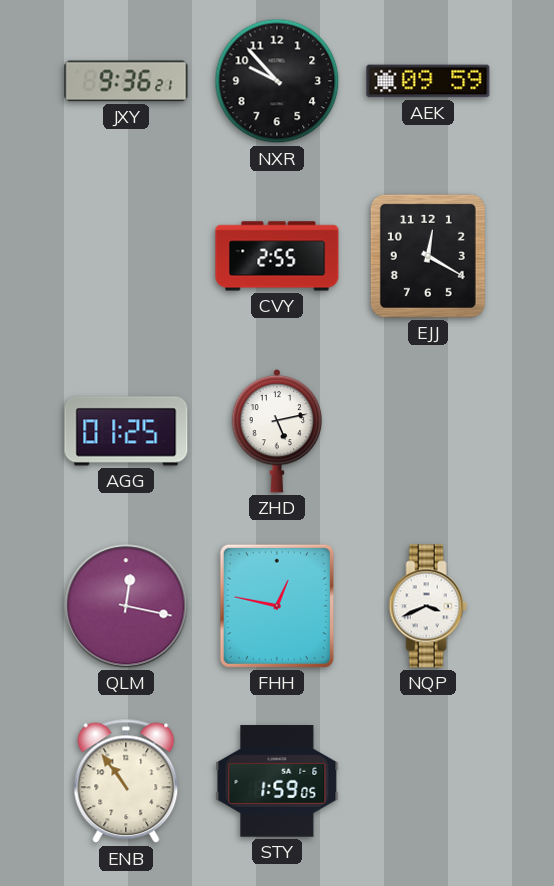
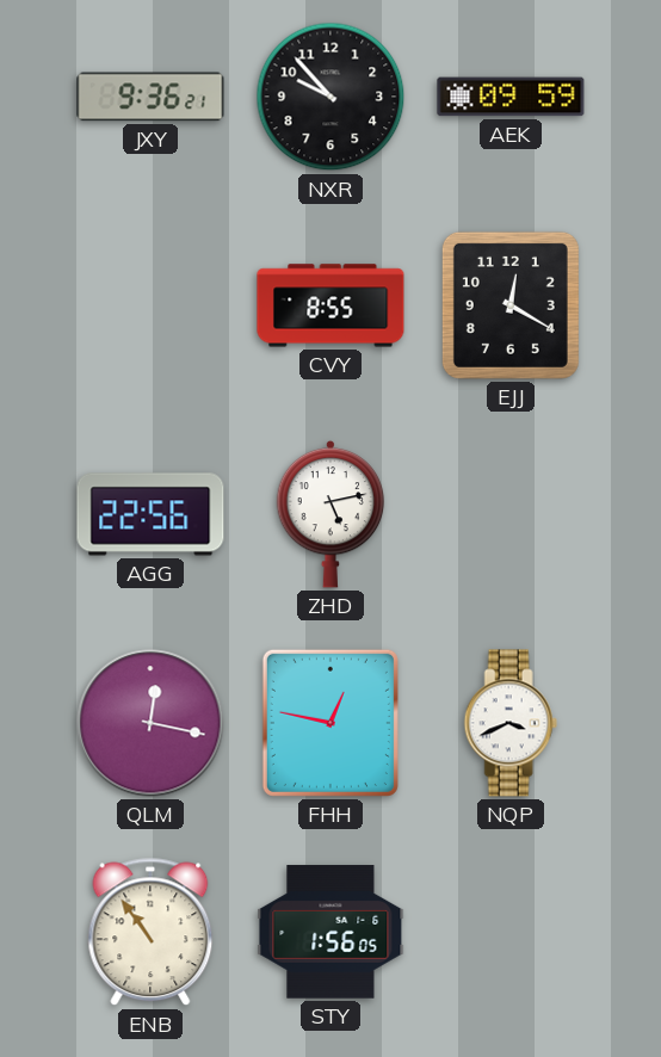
CVY: 2:55 -> 8:55
AGG: 01:25 -> 22:56
STY: 1:59 -> 1:56
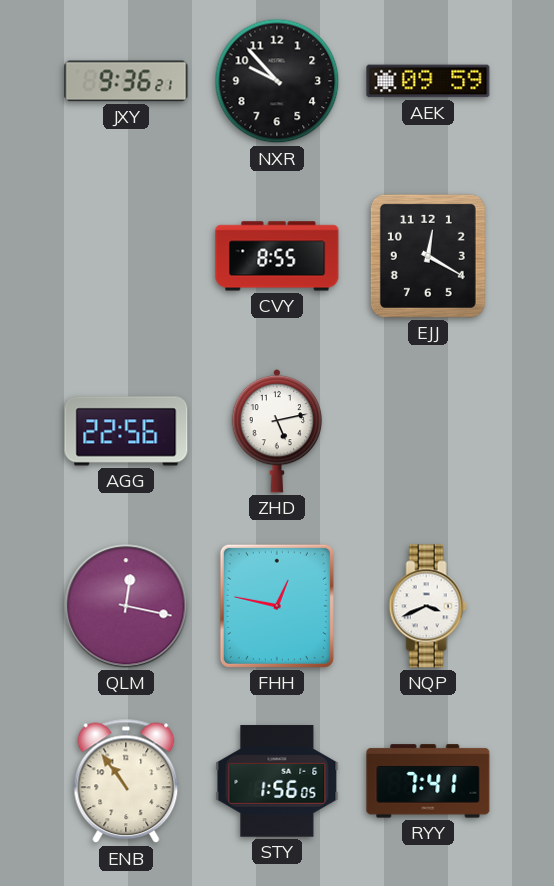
RYY: none -> 7:41
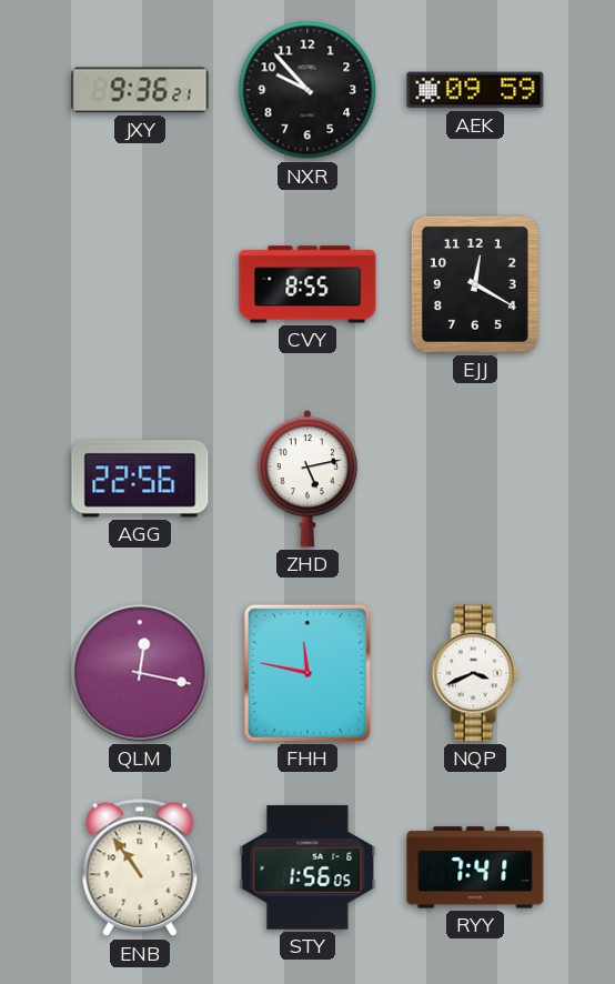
FHH: 12:47 -> 11:47
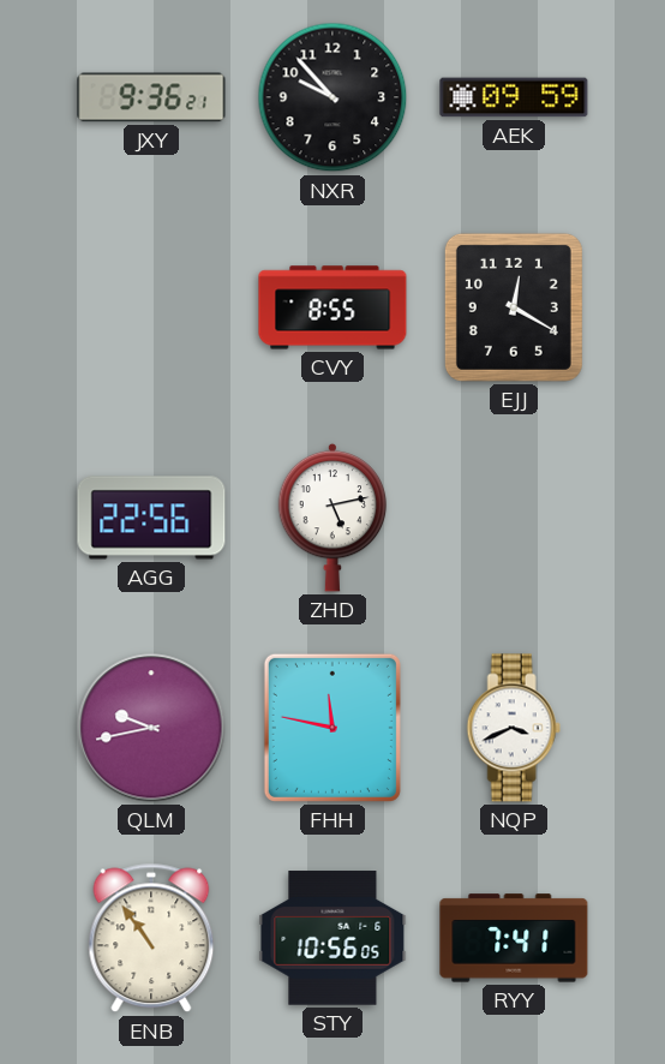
QLM: 12:17 -> 9:43
STY: 1:56 -> 10:56
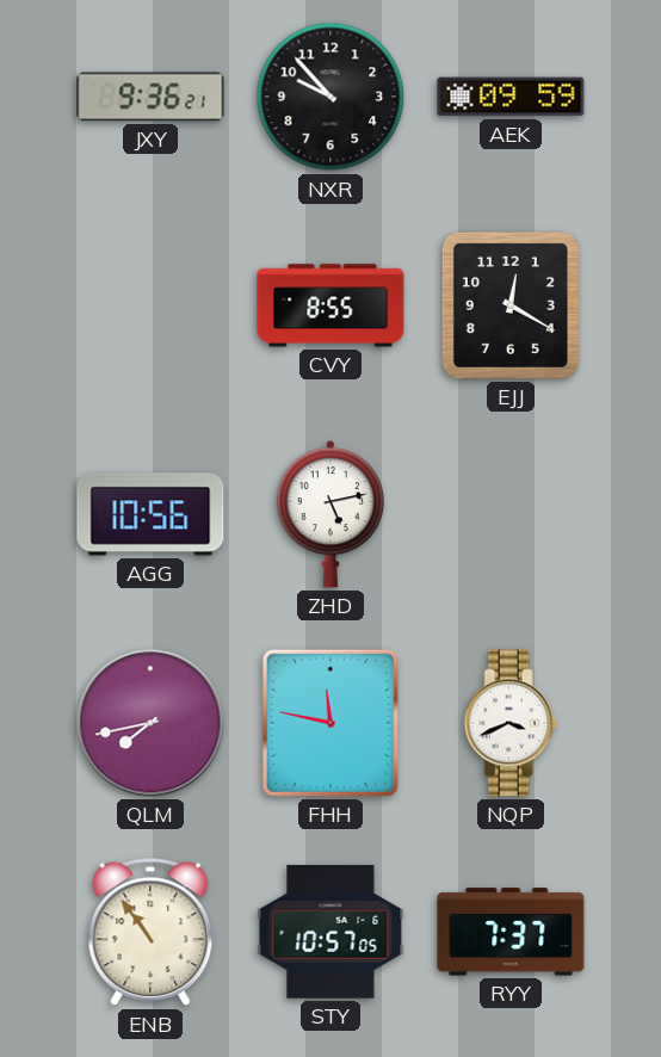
AGG: 22:56 -> 10:56
QLM: 9:43 -> 7:43
STY: 10:56 -> 10:57
RYY: 7:41 -> 7:37
